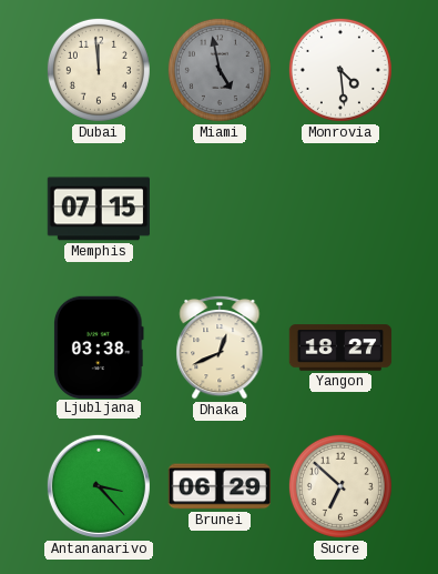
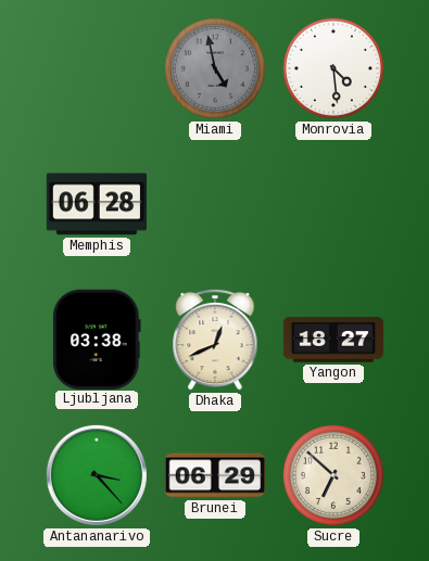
Dubai: 11:59 -> none
Memphis: 07:15 -> 06:28
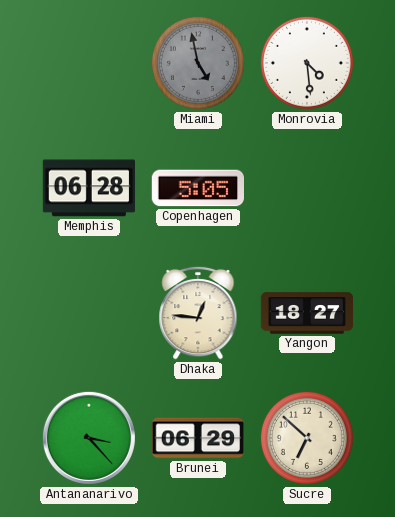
Copenhagen: none -> 5:05
Ljubljana: 03:38 -> none
Dhaka: 12:41 -> 12:46
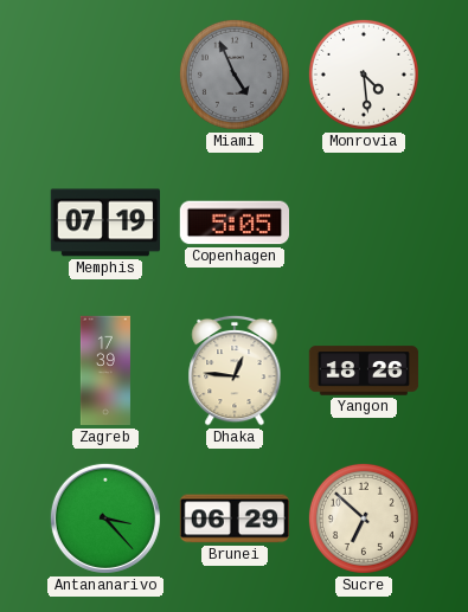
Miami: 4:58 -> 4:56
Memphis: 06:28 -> 07:19
Zagreb: none -> 17:39
Yangon: 18:27 -> 18:26
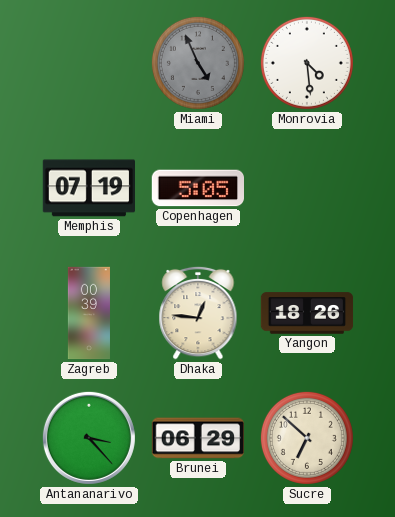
Zagreb: 17:39 -> 00:39
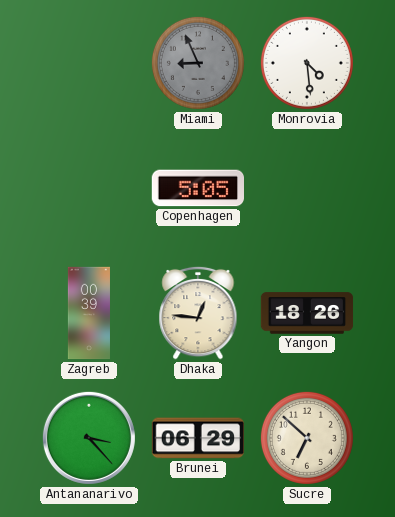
Miami: 4:56 -> 8:56
Memphis: 07:19 -> none
